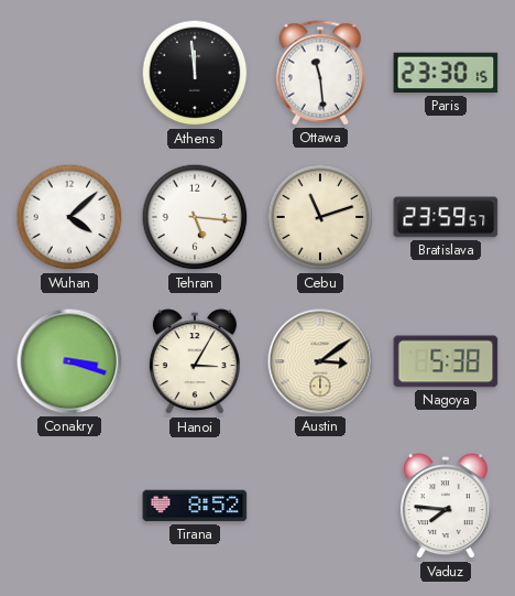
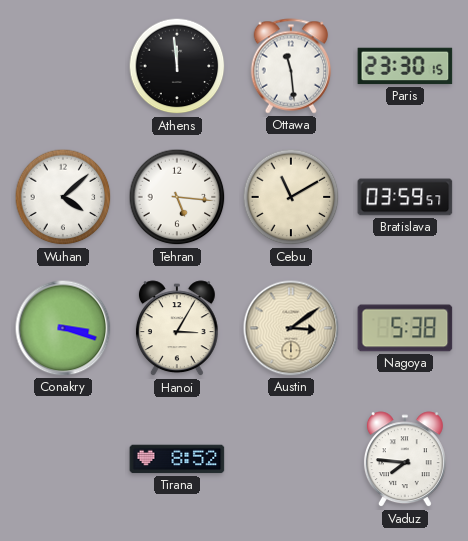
Cebu: 11:12 -> 11:10
Bratislava: 23:59 -> 03:59
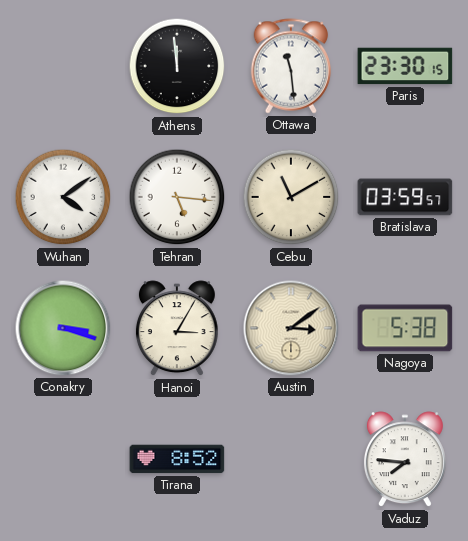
Wuhan: 4:08 -> 4:09
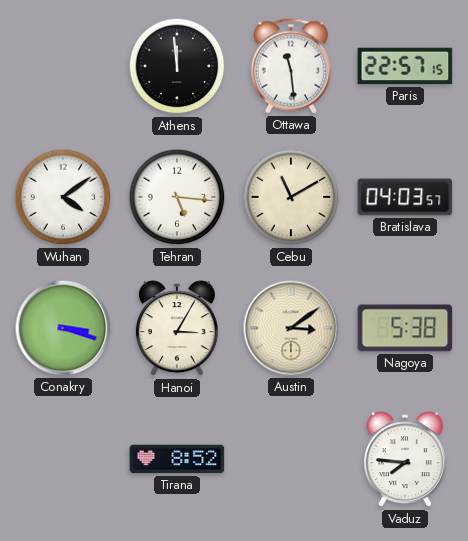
Paris: 23:30 -> 22:57
Bratislava: 03:59 -> 04:03
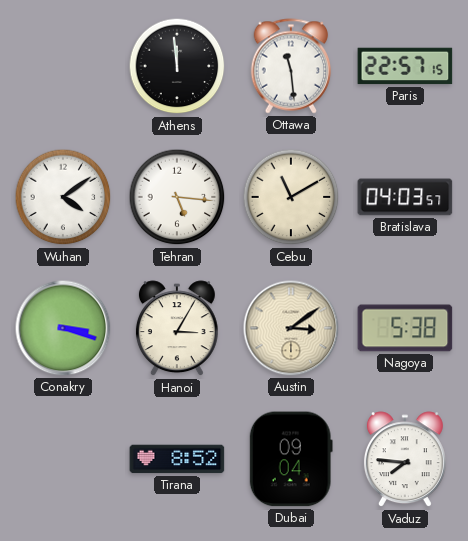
Dubai: none -> 09:04
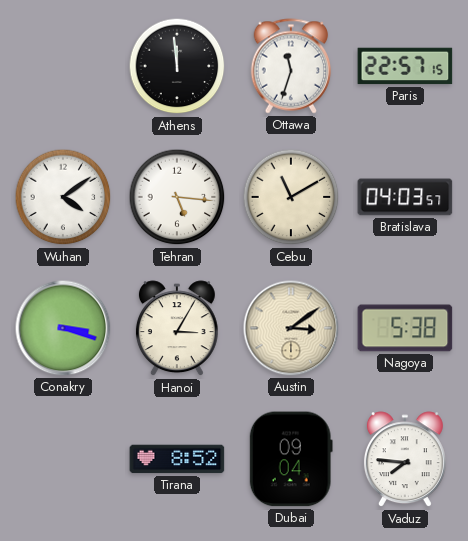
Ottawa: 11:29 -> 11:33
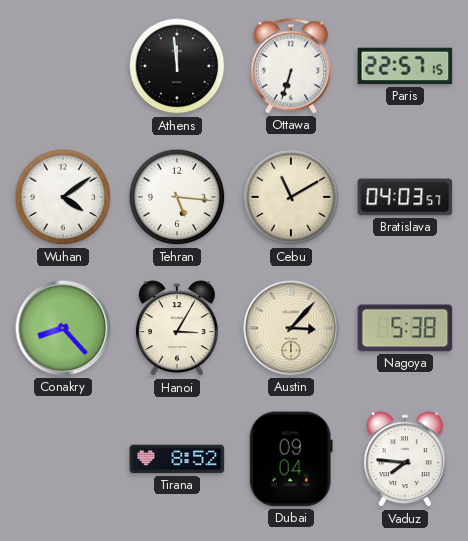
Ottawa: 11:33 -> 6:33
Conakry: 3:18 -> 8:23
Austin: 3:09 -> 3:07
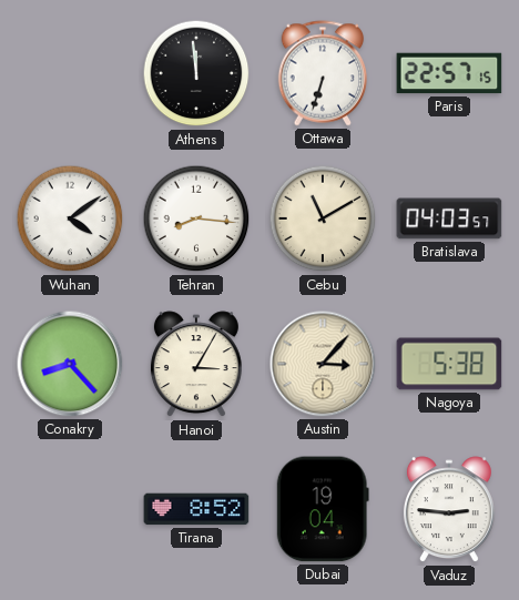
Tehran: 5:16 -> 8:16
Dubai: 09:04 -> 19:04
Vaduz: 7:46 -> 2:46
